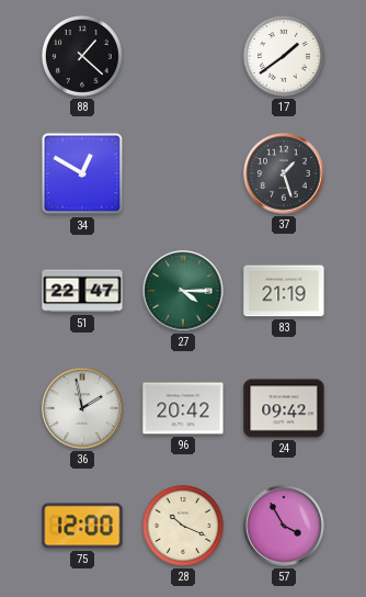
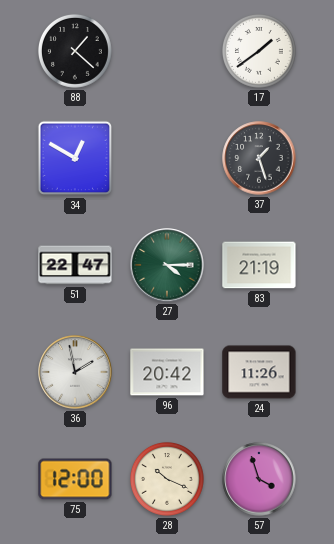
24: 09:42 -> 11:26
57: 3:55 -> 3:57
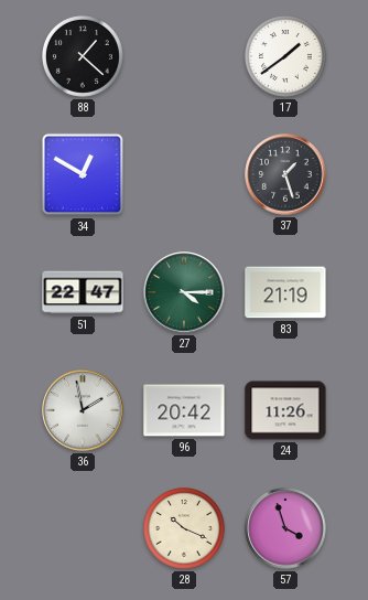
75: 12:00 -> none
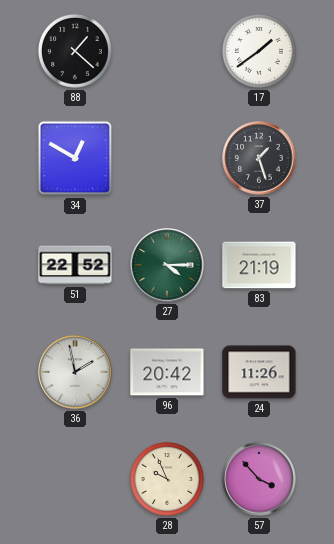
51: 22:47 -> 22:52
28: 10:19 -> 9:56
57: 3:57 -> 3:53
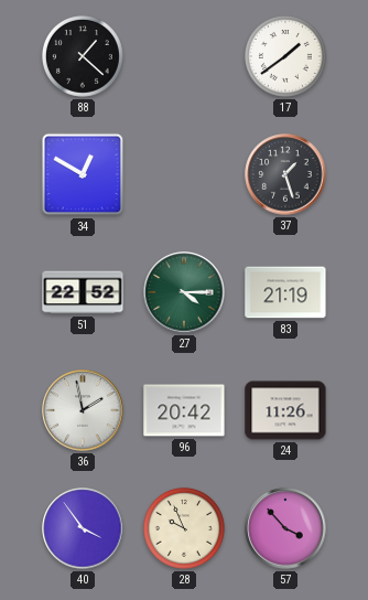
40: none -> 3:54
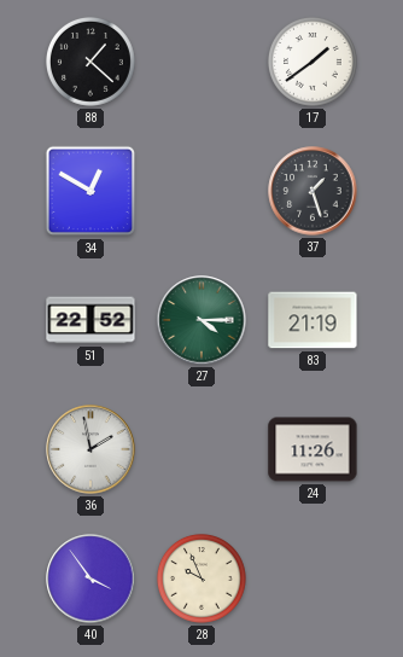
96: 20:42 -> none
57: 3:53 -> none
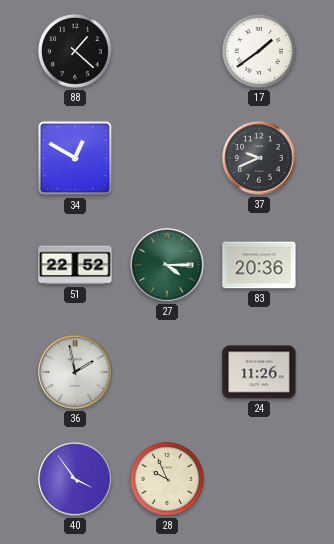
37: 1:27 -> 9:41
83: 21:19 -> 20:36
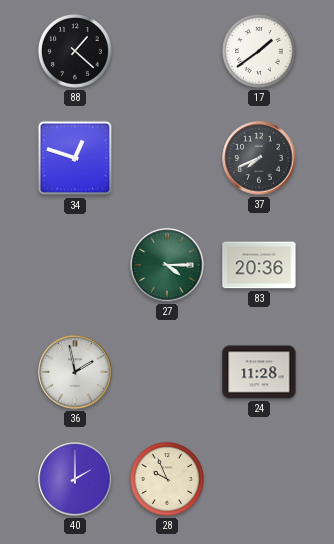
34: 12:50 -> 12:48
37: 9:41 -> 7:41
51: 22:52 -> none
24: 11:26 -> 11:28
40: 3:54 -> 2:00
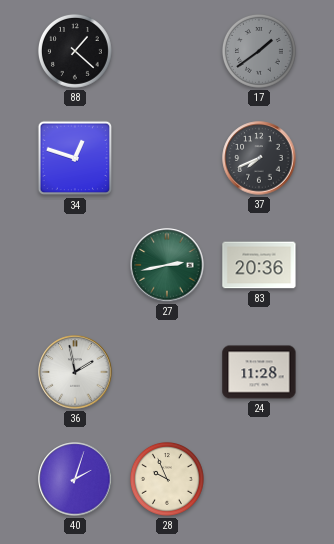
17 dial: white -> grey
27: 4:15 -> 2:43
40: 2:00 -> 2:03
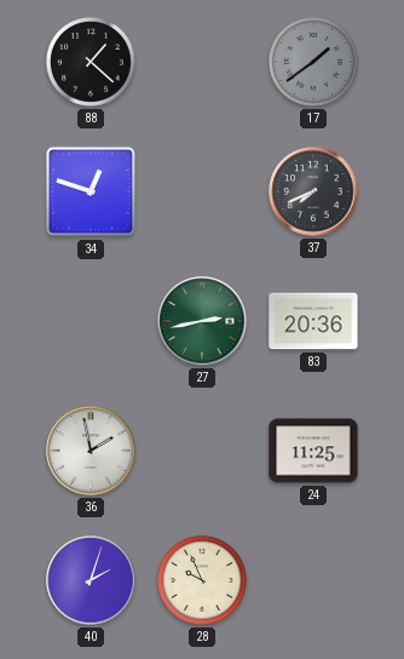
24: 11:28 -> 11:25
